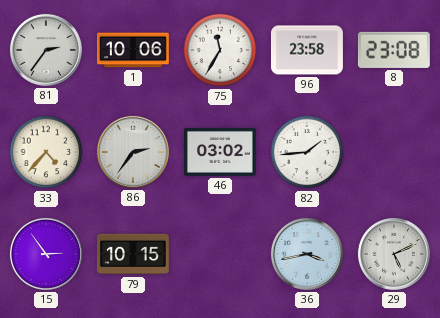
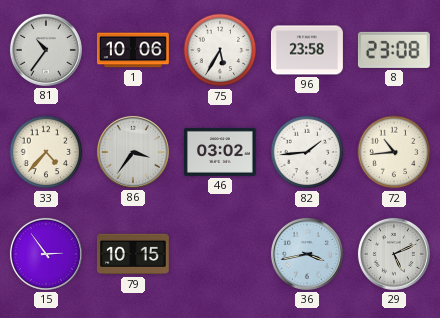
81: 2:36 -> 10:36
75: 11:35 -> 5:35
86: 2:36 -> 3:36
72: none -> 10:44
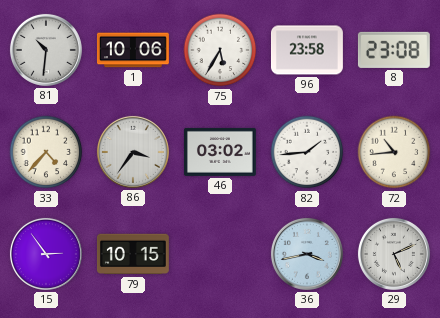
81: 10:36 -> 10:31
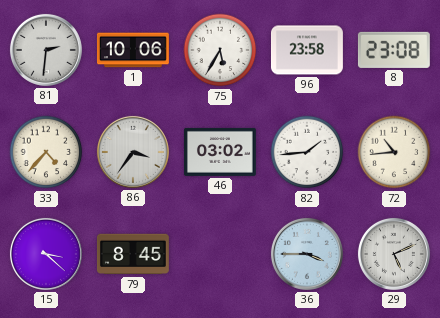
81: 10:31 -> 2:31
15: 2:54 -> 3:22
79: 10:15 -> 8:45
36: 3:43 -> 3:45
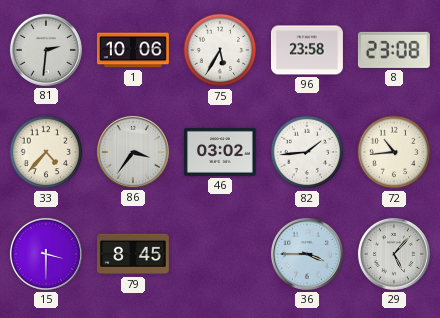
15: 3:22 -> 3:30
29: 5:11 -> 5:07
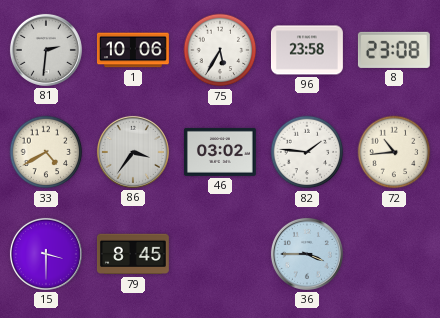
33: 4:37 -> 4:40
82: 1:44 -> 1:46
29: 5:07 -> none
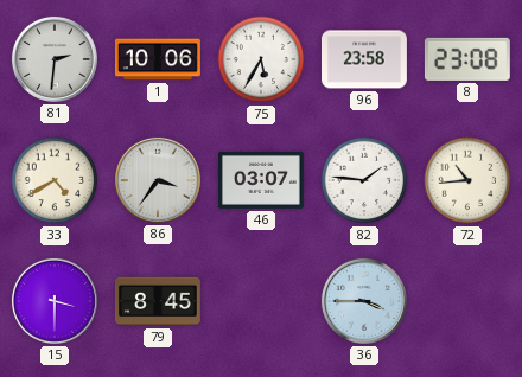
46: 03:02 -> 03:07
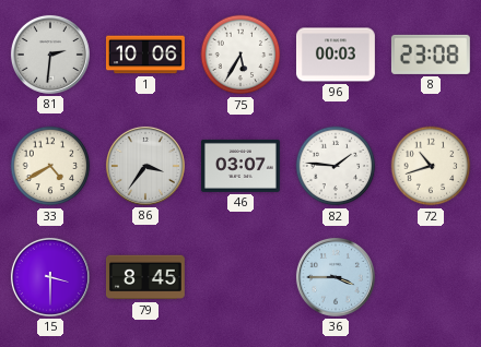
96: 23:58 -> 00:03
72: 10:44 -> 10:42
